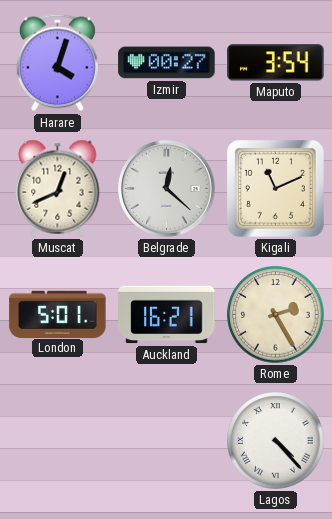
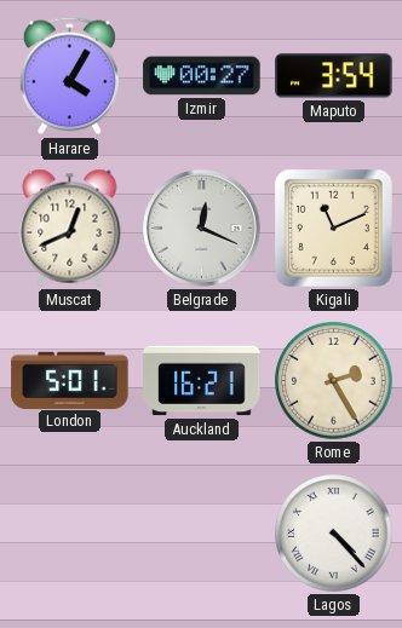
Harare: 4:03 -> 4:05
Belgrade: 12:22 -> 12:19
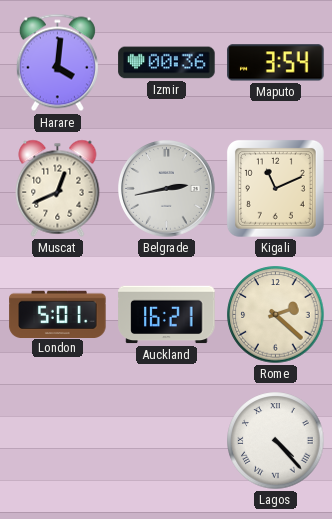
Harare: 4:05 -> 4:01
Izmir: 00:27 -> 00:36
Belgrade: 12:19 -> 2:43
Rome: 2:25 -> 2:22
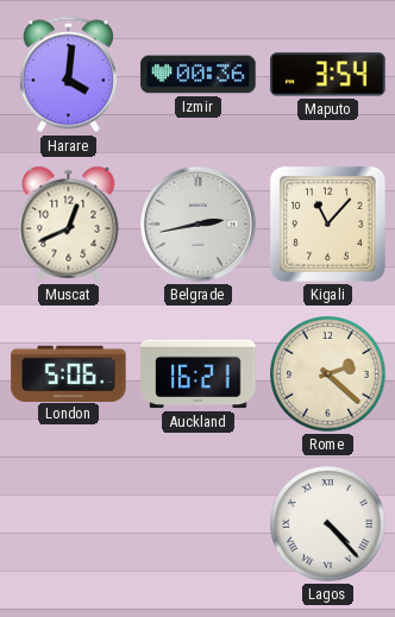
Kigali: 11:11 -> 11:07
London: 5:01 -> 5:06
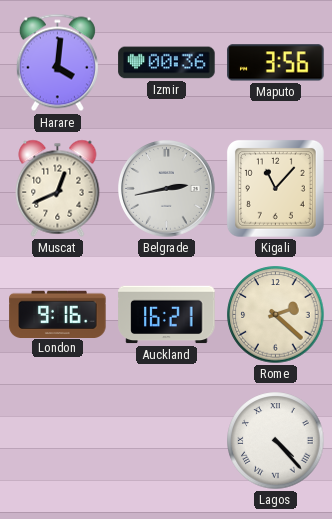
Maputo: 3:54 -> 3:56
London: 5:06 -> 9:16
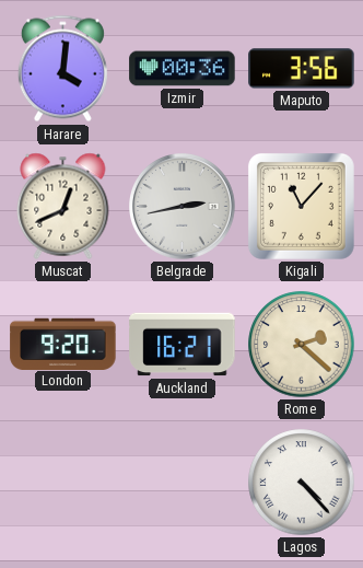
London: 9:16 -> 9:20
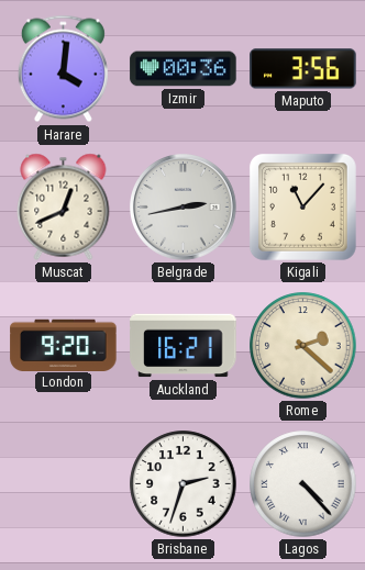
Brisbane: none -> 2:33
